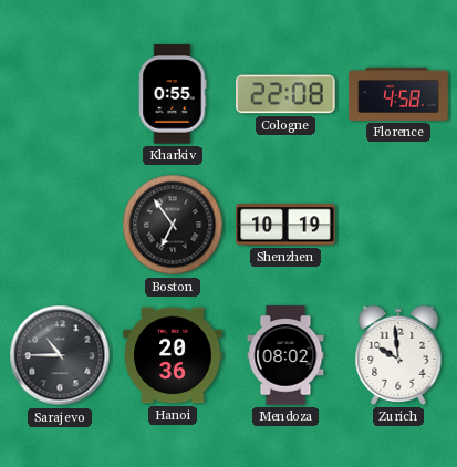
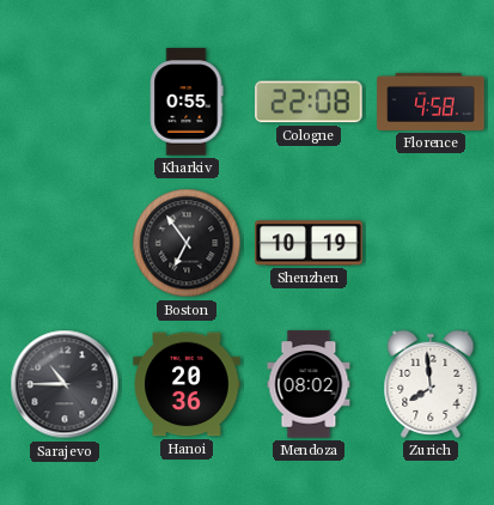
Zurich: 9:59 -> 7:59
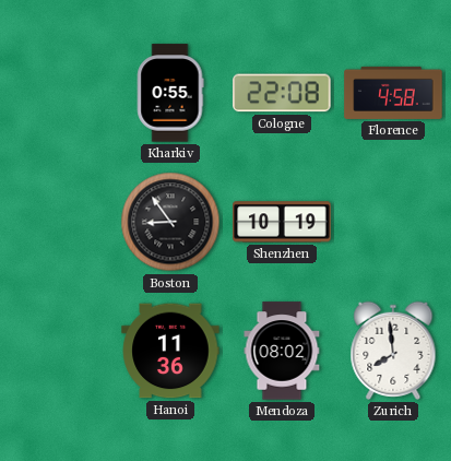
Boston: 6:54 -> 8:54
Sarajevo: 10:45 -> none
Hanoi: 20:36 -> 11:36
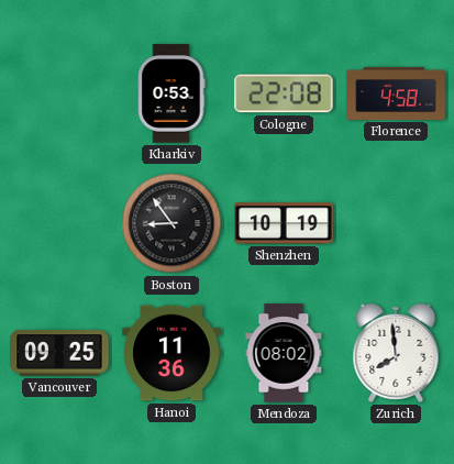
Kharkiv: 0:55 -> 0:53
Vancouver: none -> 09:25
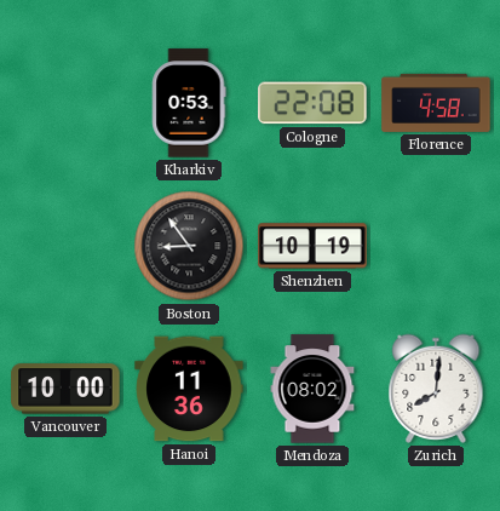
Vancouver: 09:25 -> 10:00
Zurich: 7:59 -> 8:01
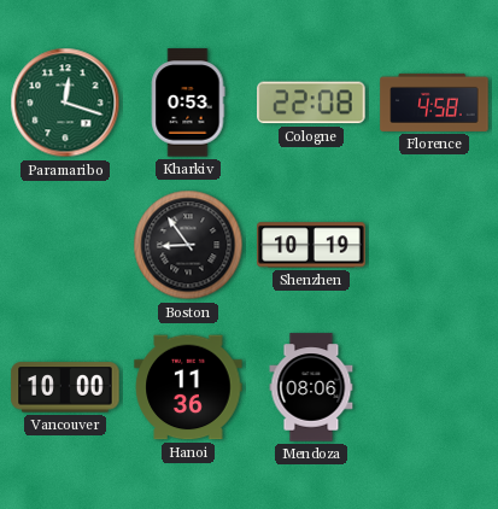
Paramaribo: none -> 12:18
Mendoza: 08:02 -> 08:06
Zurich: 8:01 -> none
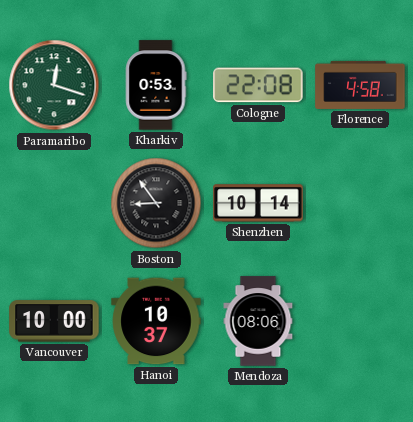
Shenzhen: 10:19 -> 10:14
Hanoi: 11:36 -> 10:37
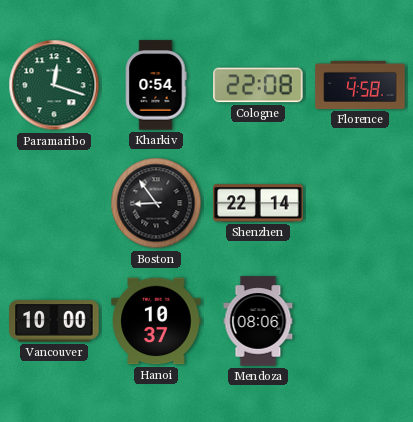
Kharkiv: 0:53 -> 0:54
Shenzhen: 10:14 -> 22:14
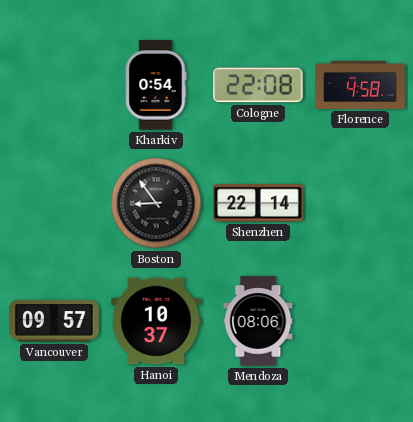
Paramaribo: 12:18 -> none
Vancouver: 10:00 -> 09:57
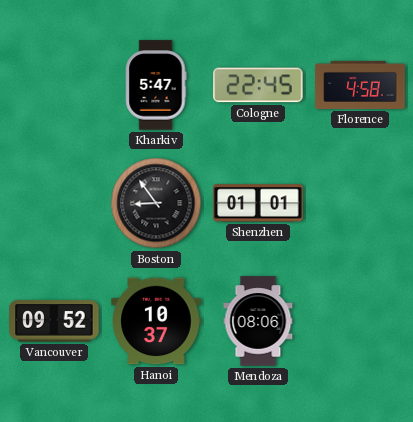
Kharkiv: 0:54 -> 5:47
Cologne: 22:08 -> 22:45
Shenzhen: 22:14 -> 01:01
Vancouver: 09:57 -> 09:52
